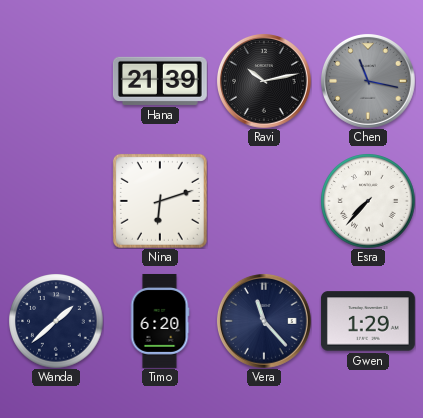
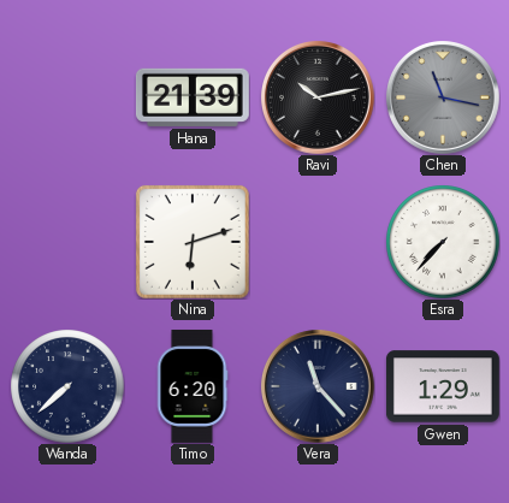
Wanda: 1:38 -> 7:38
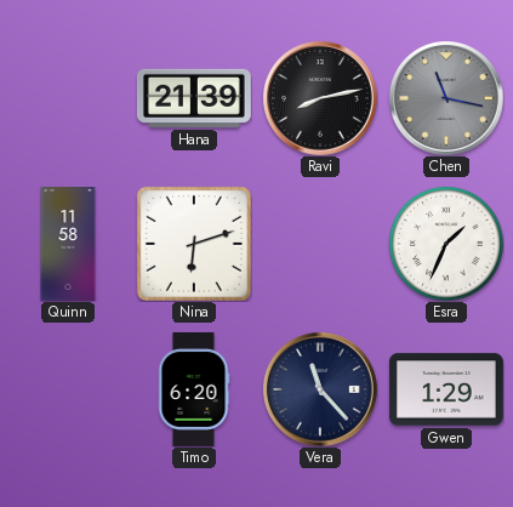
Ravi: 10:13 -> 8:13
Quinn: none -> 11:58
Esra: 7:37 -> 1:34
Wanda: 7:38 -> none
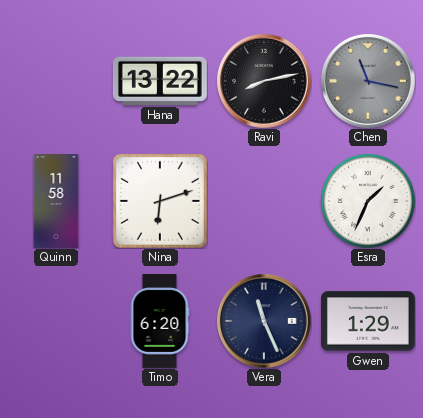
Hana: 21:39 -> 13:22
Vera: 11:23 -> 11:26
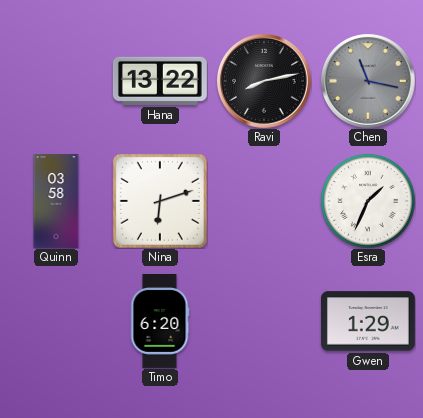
Quinn: 11:58 -> 03:58
Vera: 11:26 -> none
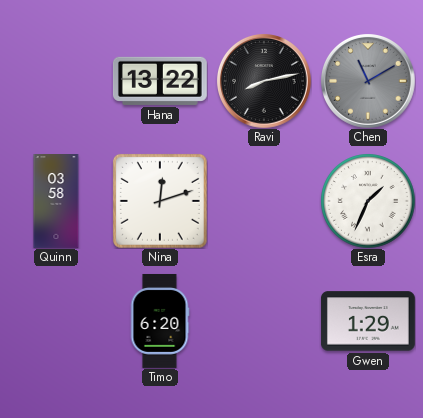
Chen: 11:17 -> 11:10
Nina: 6:12 -> 12:12
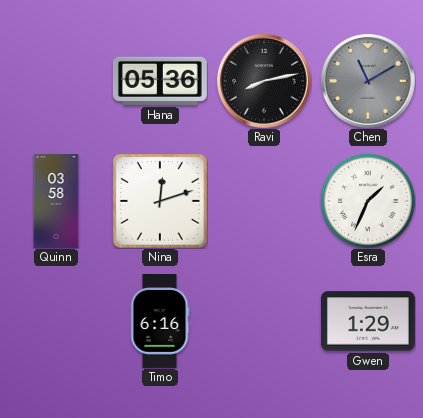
Hana: 13:22 -> 05:36
Timo: 6:20 -> 6:16
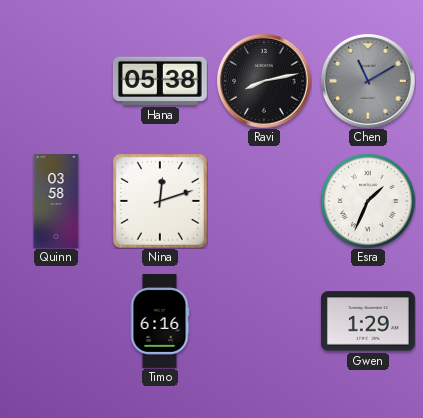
Hana: 05:36 -> 05:38
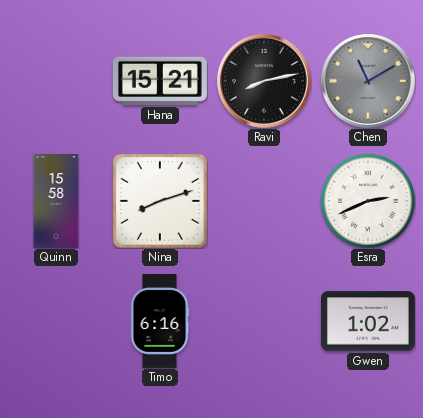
Hana: 05:38 -> 15:21
Quinn: 03:58 -> 15:58
Nina: 12:12 -> 8:12
Esra: 1:34 -> 2:41
Gwen: 1:29 -> 1:02
